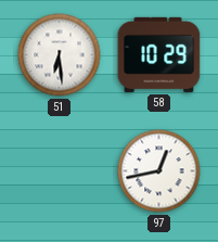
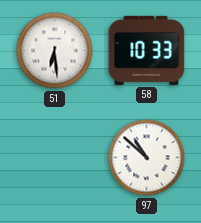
58: 10:29 -> 10:33
97: 12:43 -> 10:52
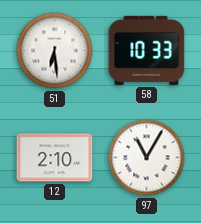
12: none -> 2:10
97: 10:52 -> 11:05
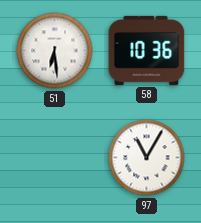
58: 10:33 -> 10:36
12: 2:10 -> none
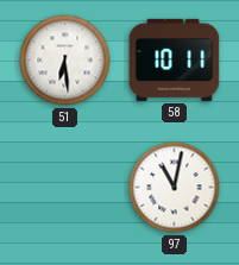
58: 10:36 -> 10:11
97: 11:05 -> 11:02
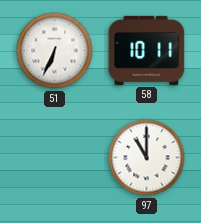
51: 6:29 -> 6:34
97: 11:02 -> 11:00
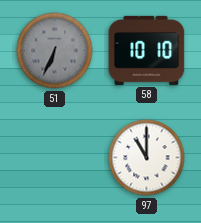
51 dial: white -> grey
58: 10:11 -> 10:10
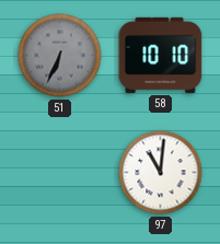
97: 11:00 -> 11:01
